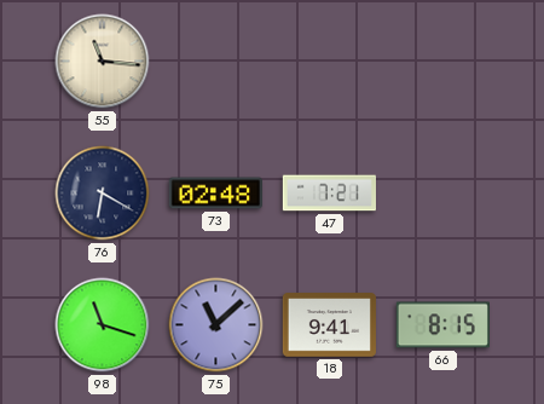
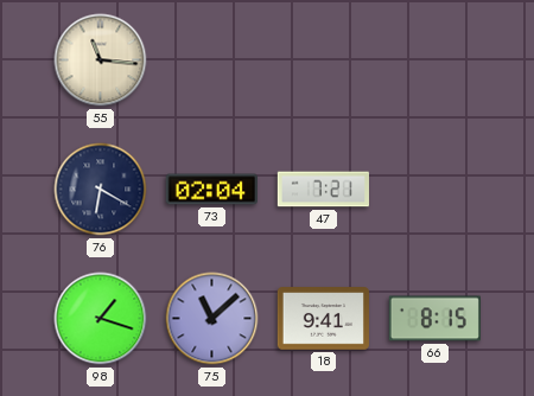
73: 02:48 -> 02:04
98: 11:18 -> 1:18
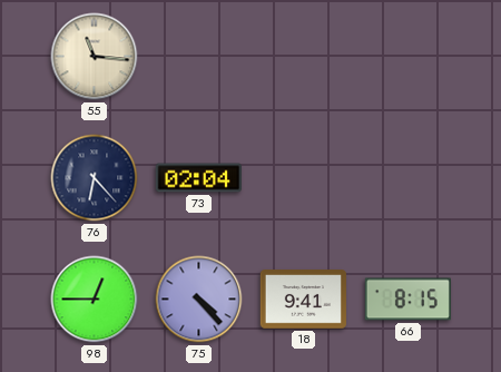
76: 6:20 -> 6:23
47: 7:21 -> none
98: 1:18 -> 12:45
75: 11:08 -> 4:23
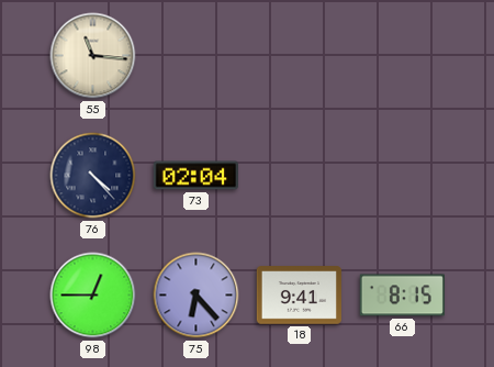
76: 6:23 -> 4:23
75: 4:23 -> 6:23
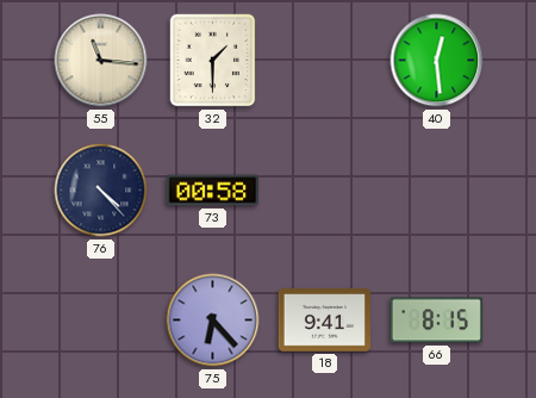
32: none -> 1:30
40: none -> 12:29
73: 02:04 -> 00:58
98: 12:45 -> none
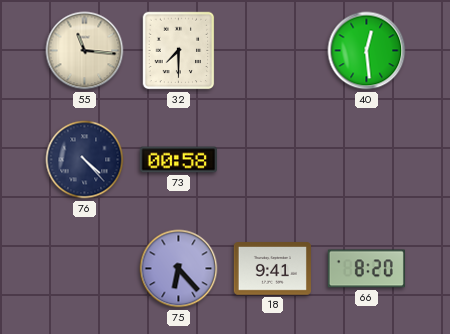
32: 1:30 -> 7:30
66: 8:15 -> 8:20
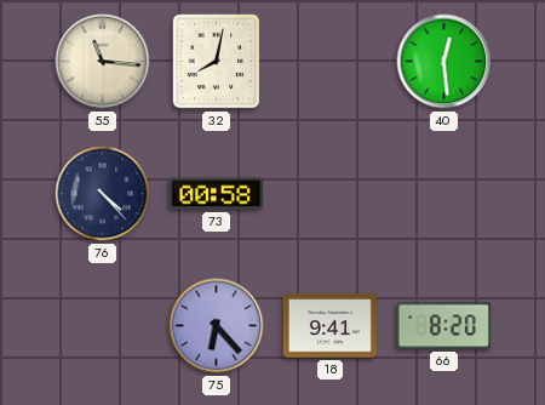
32: 7:30 -> 8:02
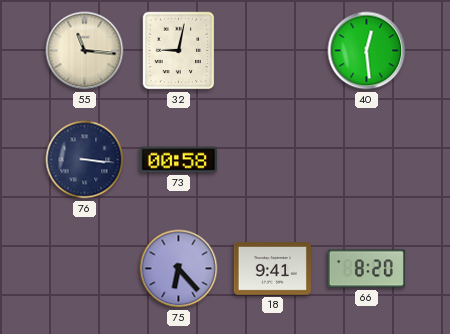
32: 8:02 -> 9:02
76: 4:23 -> 3:16
